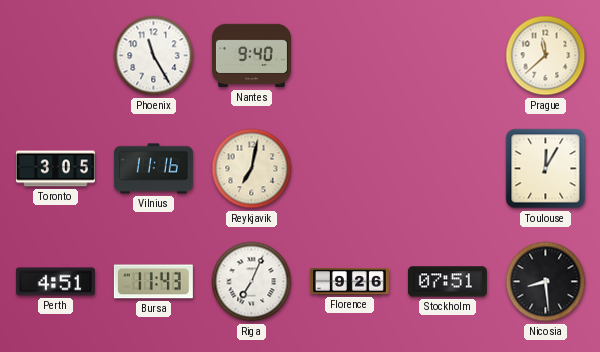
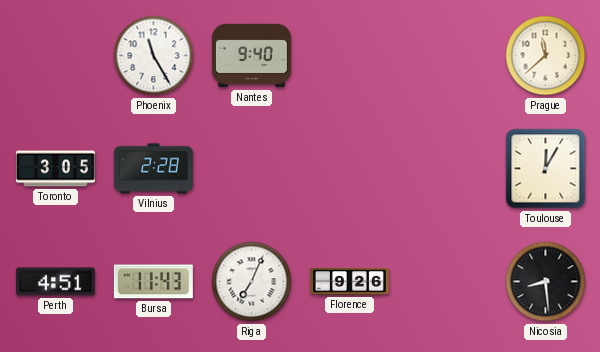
Vilnius: 11:16 -> 2:28
Reykjavik: 7:02 -> none
Stockholm: 07:51 -> none
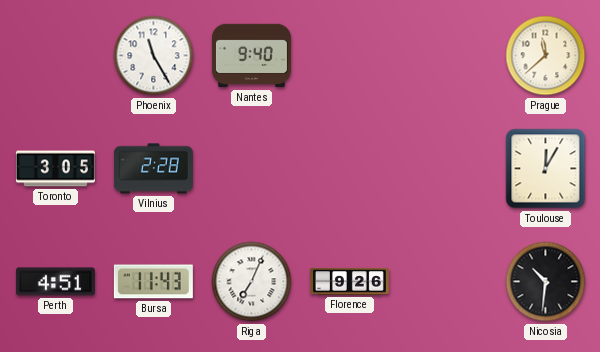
Nicosia: 8:29 -> 10:31
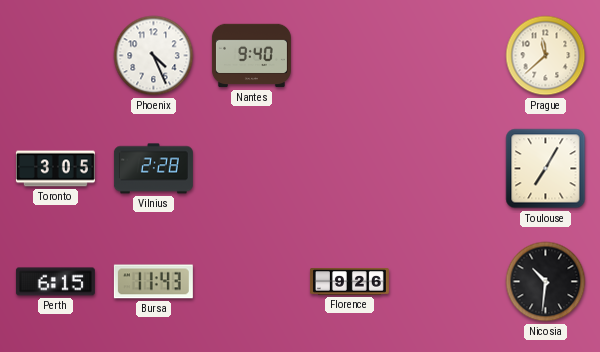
Phoenix: 11:25 -> 4:26
Toulouse: 12:05 -> 7:05
Perth: 4:51 -> 6:15
Riga: 7:04 -> none
